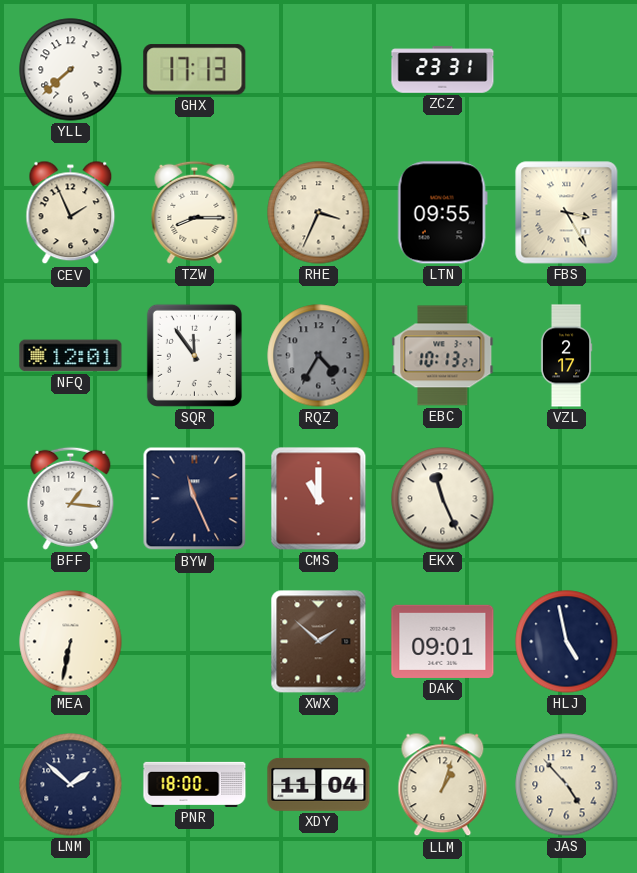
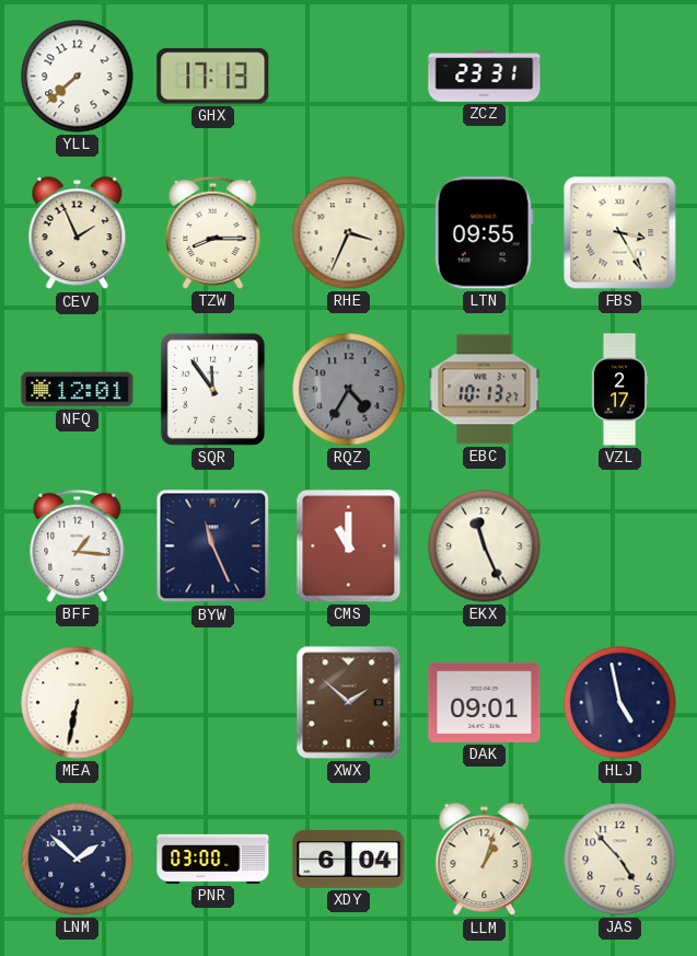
PNR: 18:00 -> 03:00
XDY: 11:04 -> 6:04
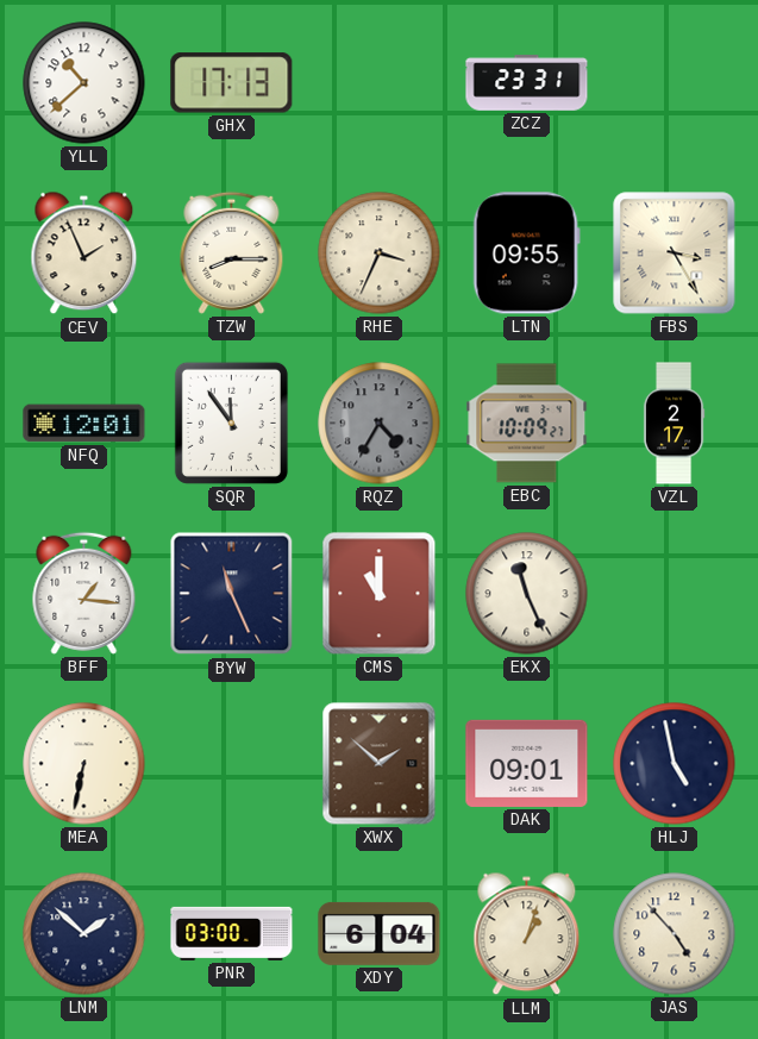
YLL: 7:38 -> 10:38
EBC: 10:13 -> 10:09
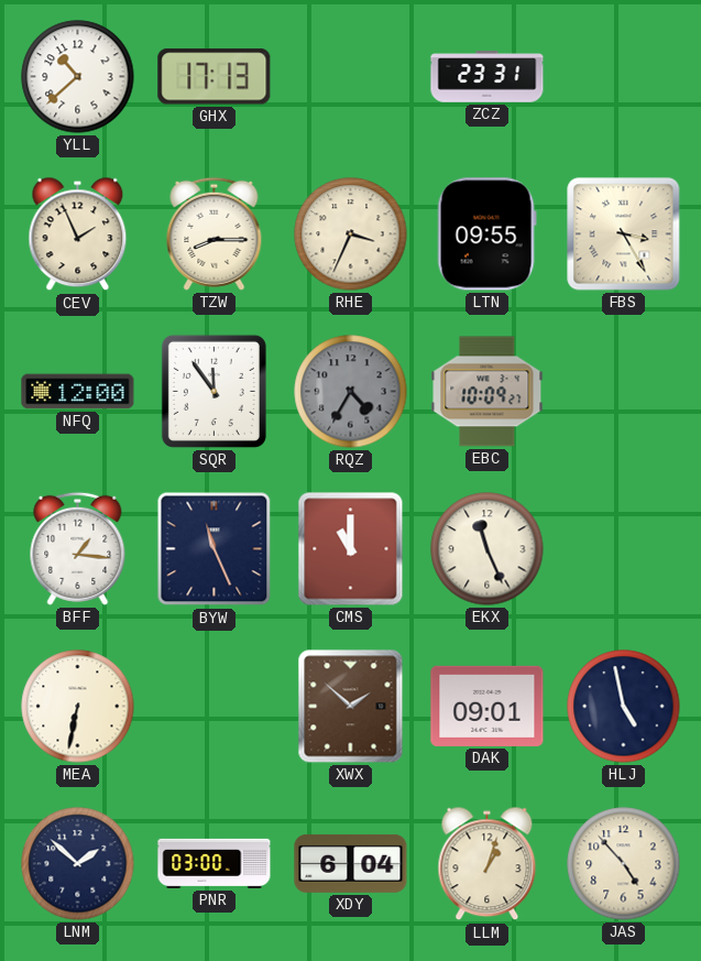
NFQ: 12:01 -> 12:00
VZL: 2:17 -> none
